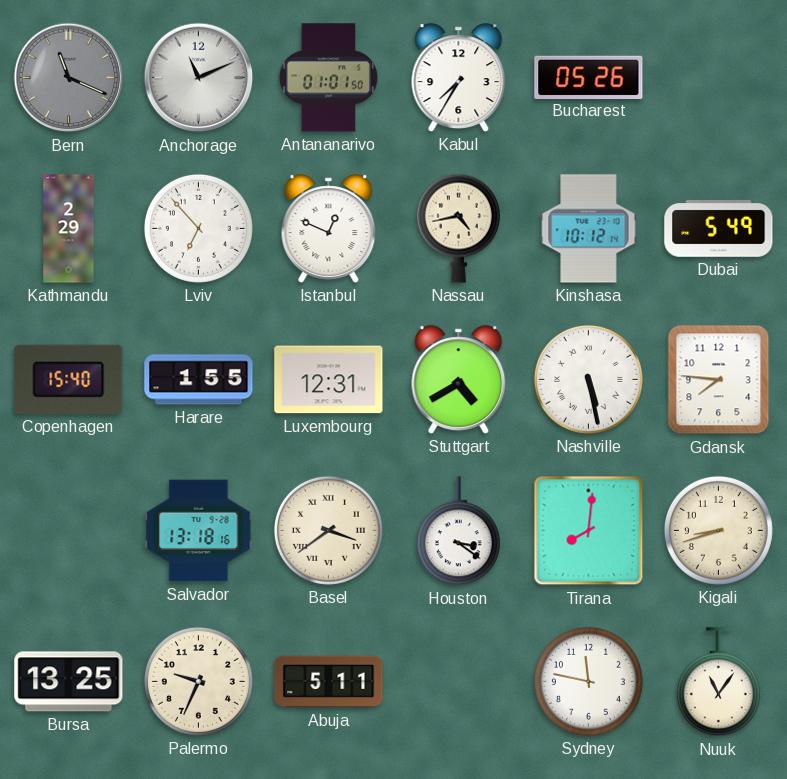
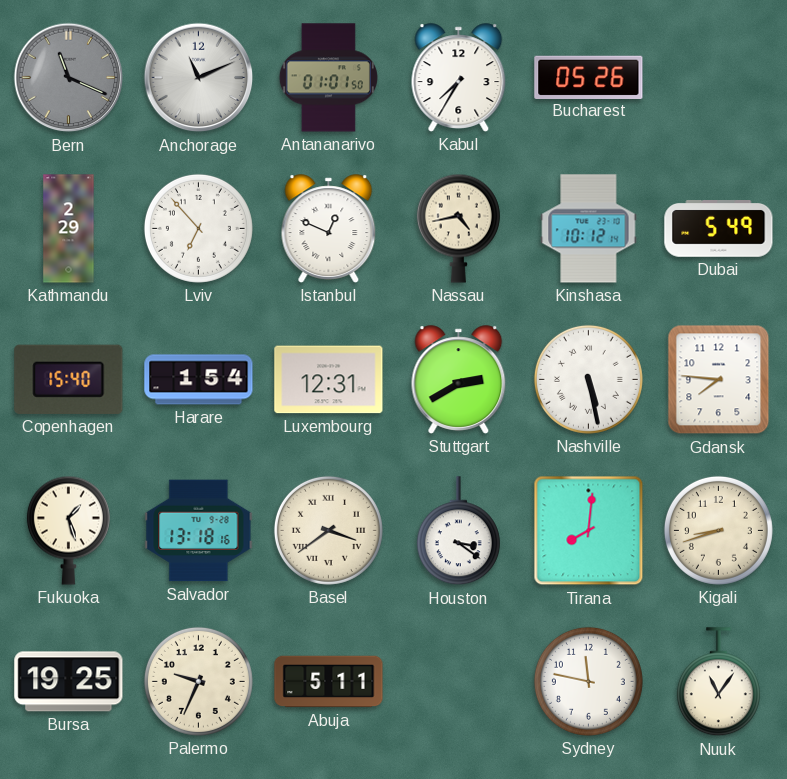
Harare: 1:55 -> 1:54
Stuttgart: 4:40 -> 2:40
Fukuoka: none -> 1:27
Bursa: 13:25 -> 19:25
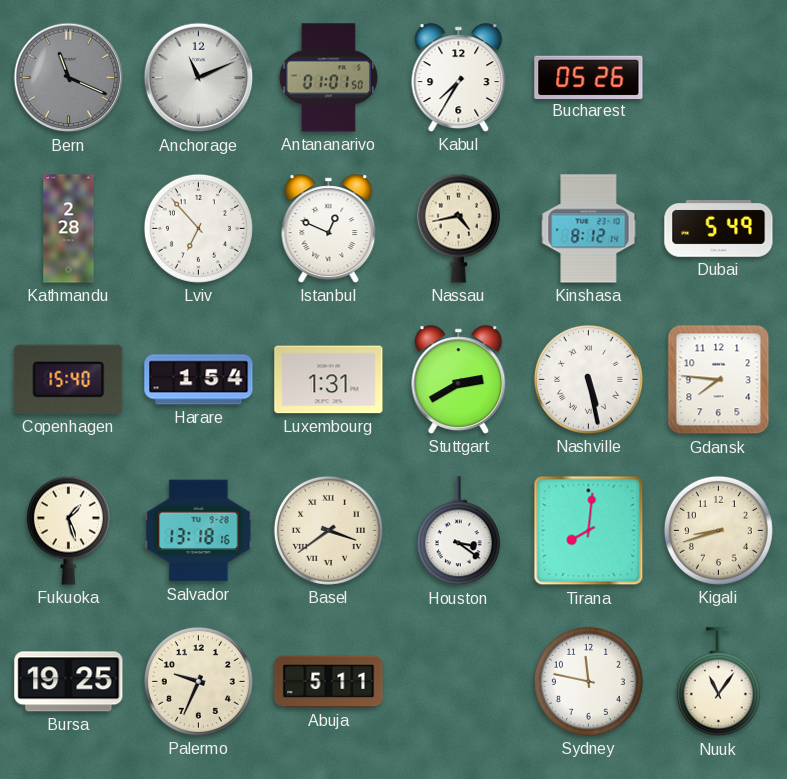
Kathmandu: 2:29 -> 2:28
Kinshasa: 10:12 -> 8:12
Luxembourg: 12:31 -> 1:31
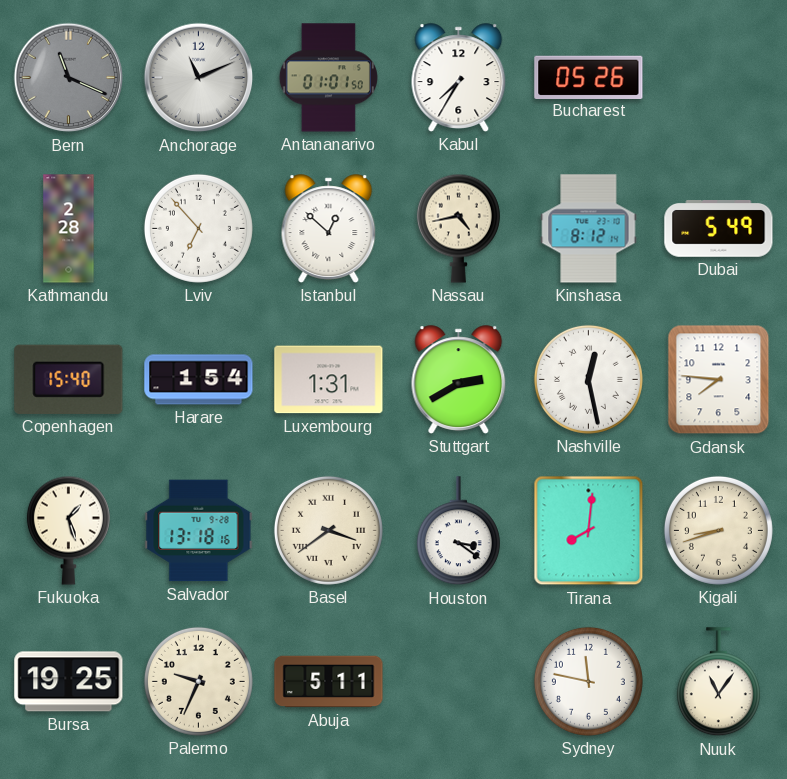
Istanbul: 12:49 -> 12:52
Nashville: 5:28 -> 12:28
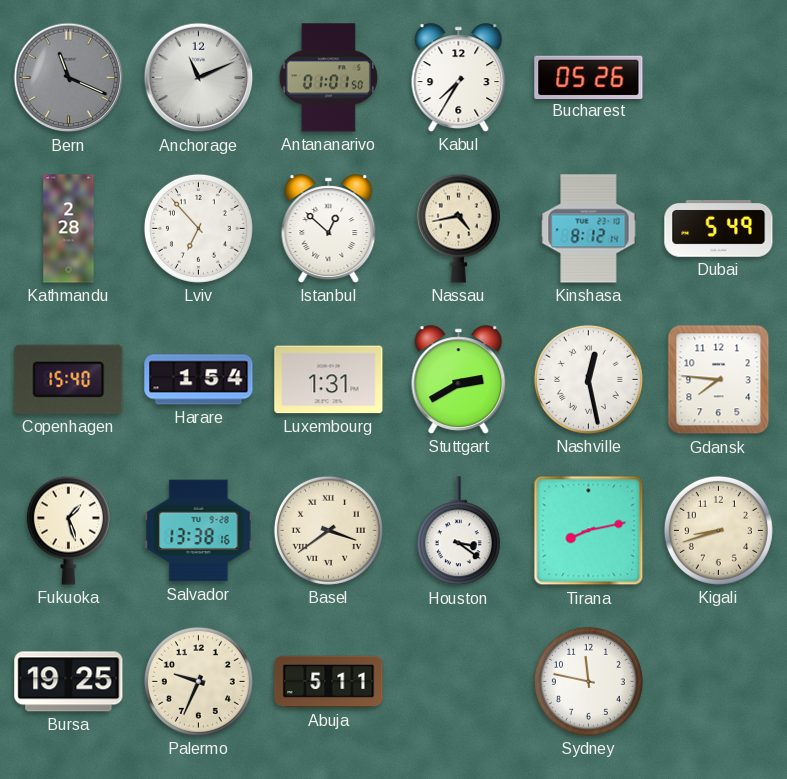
Salvador: 13:18 -> 13:38
Tirana: 8:01 -> 8:13
Nuuk: 11:06 -> none
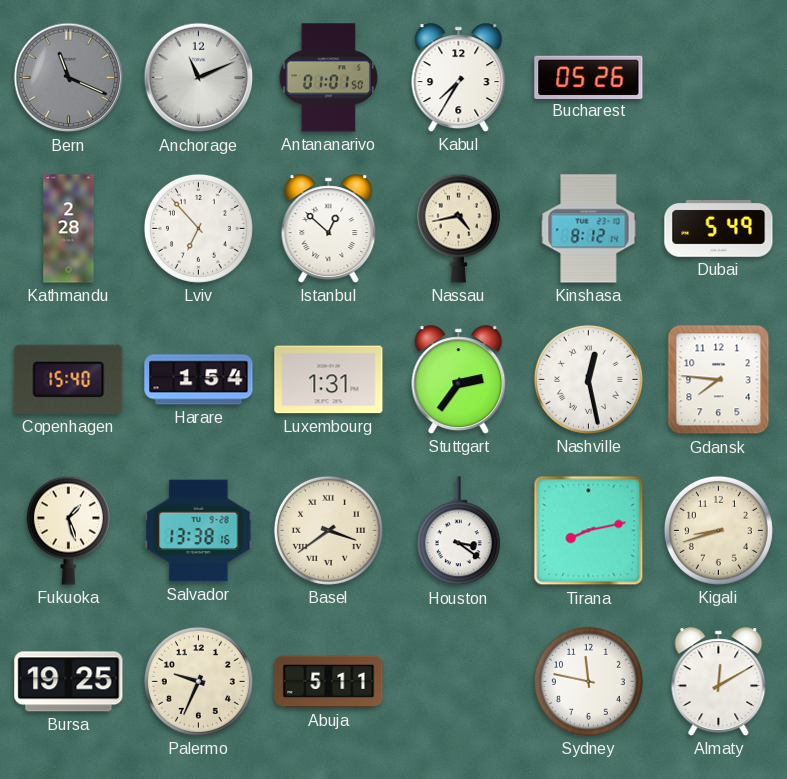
Stuttgart: 2:40 -> 2:36
Almaty: none -> 12:10
